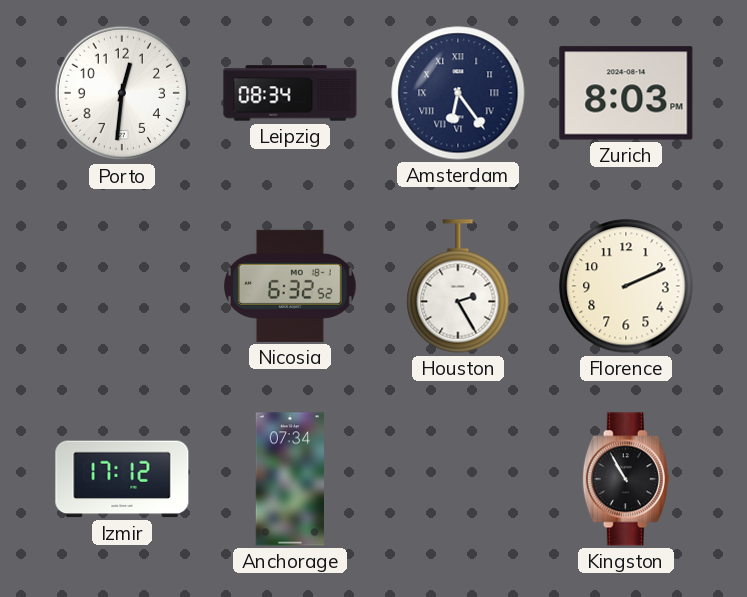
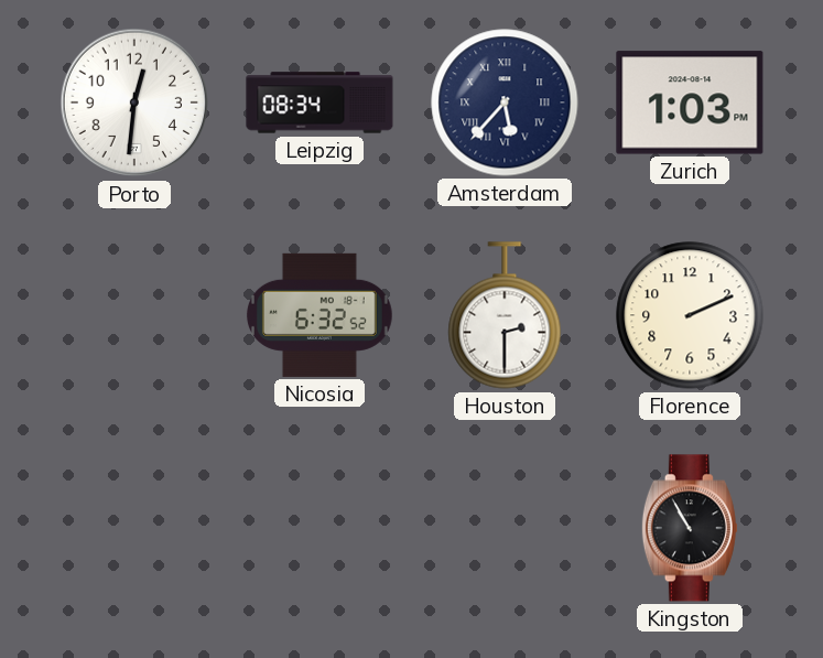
Amsterdam: 6:24 -> 5:37
Zurich: 8:03 -> 1:03
Houston: 2:25 -> 2:30
Izmir: 17:12 -> none
Anchorage: 07:34 -> none
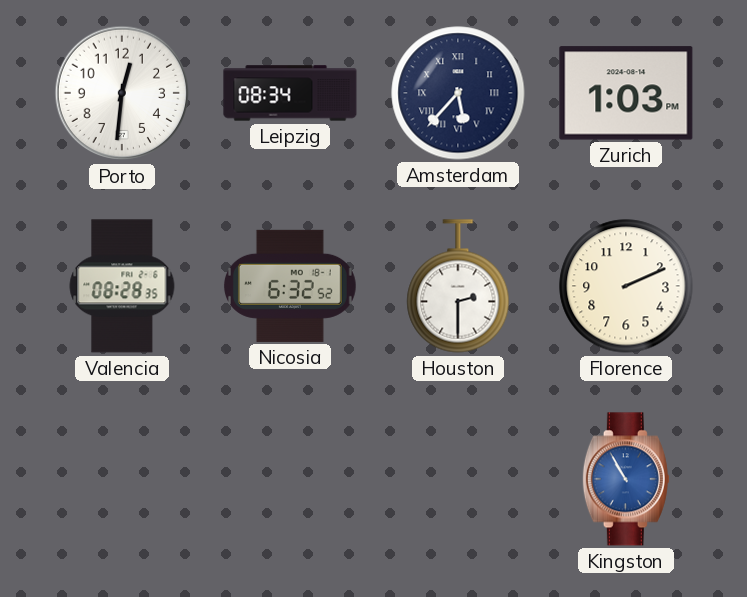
Valencia: none -> 08:28
Kingston dial: black -> blue
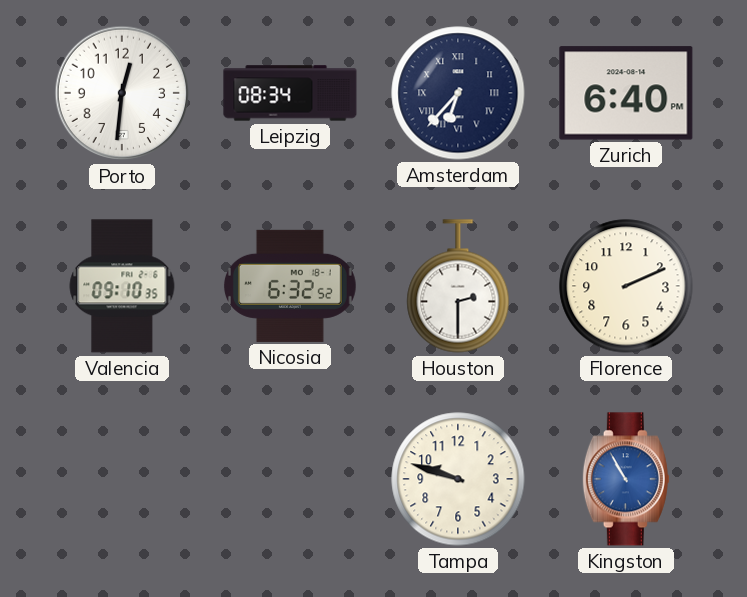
Amsterdam: 5:37 -> 6:37
Zurich: 1:03 -> 6:40
Valencia: 08:28 -> 09:10
Tampa: none -> 9:48
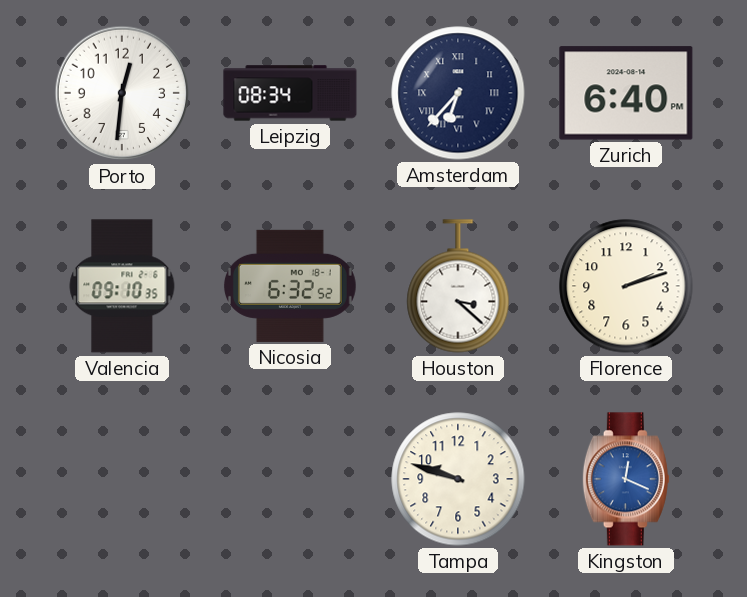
Houston: 2:30 -> 3:22
Florence: 2:11 -> 2:12
Kingston: 10:55 -> 12:19
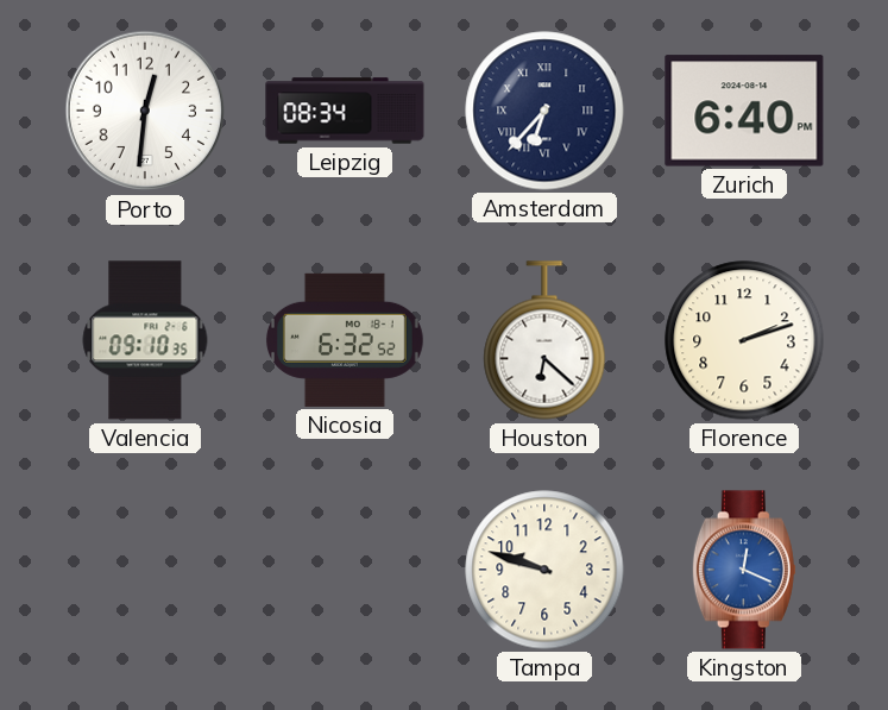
Houston: 3:22 -> 6:22
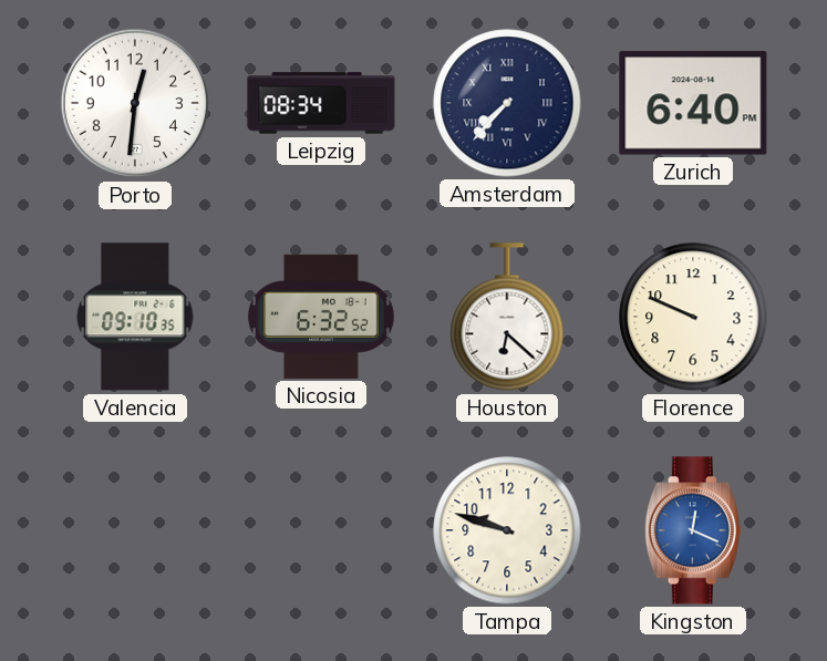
Amsterdam: 6:37 -> 7:37
Florence: 2:12 -> 9:49
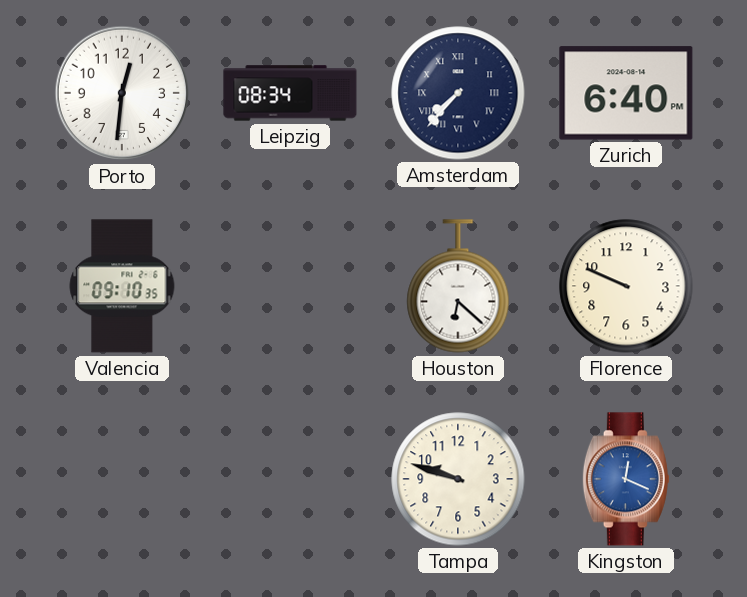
Nicosia: 6:32 -> none
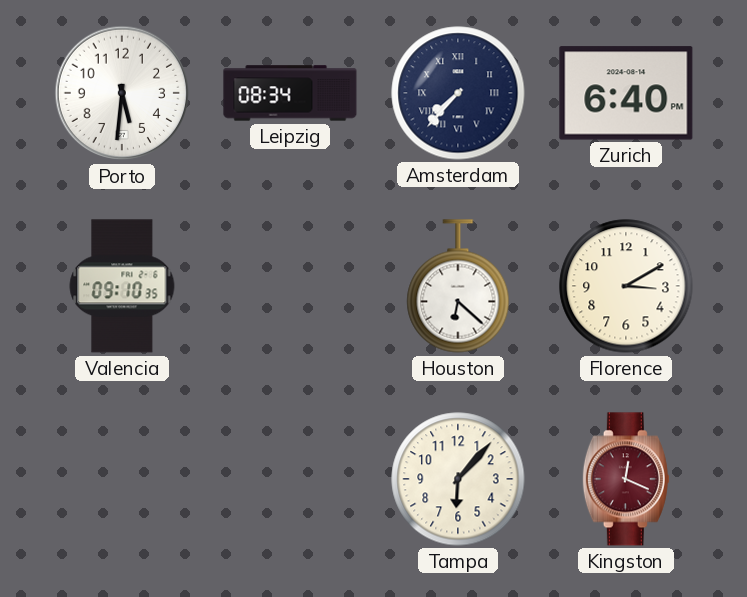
Porto: 12:31 -> 5:31
Florence: 9:49 -> 3:10
Tampa: 9:48 -> 6:07
Kingston dial: blue -> burgundy
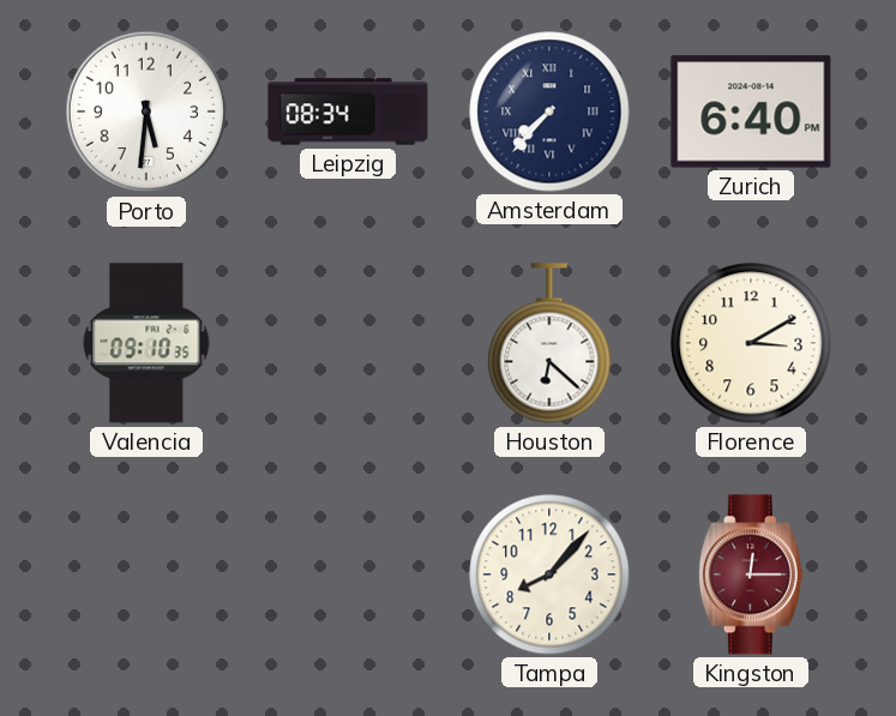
Tampa: 6:07 -> 8:07
Kingston: 12:19 -> 12:15
